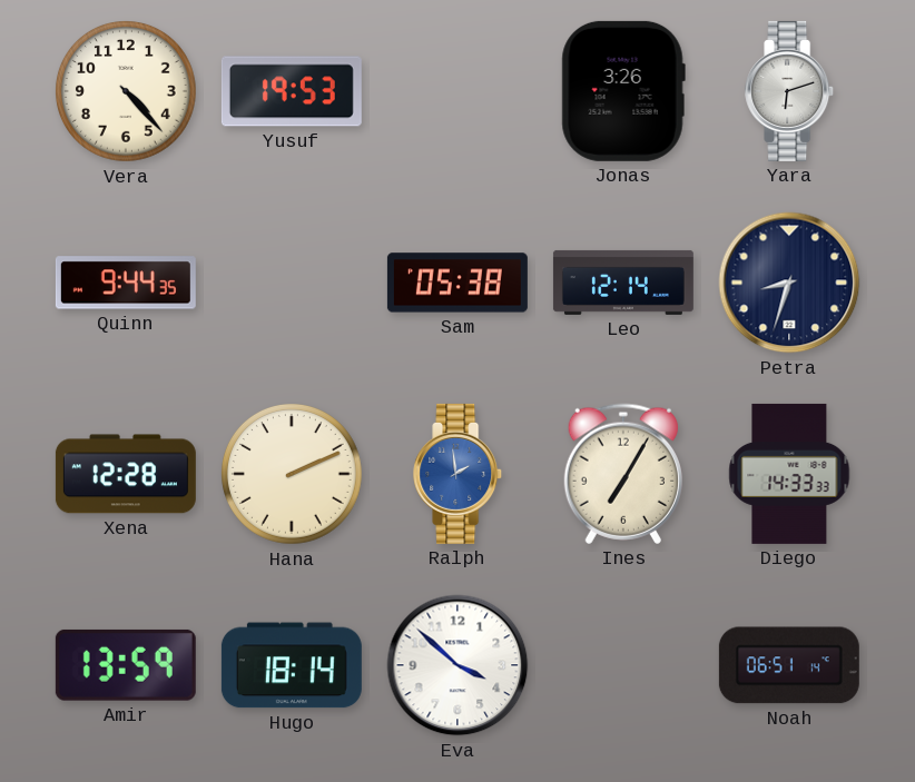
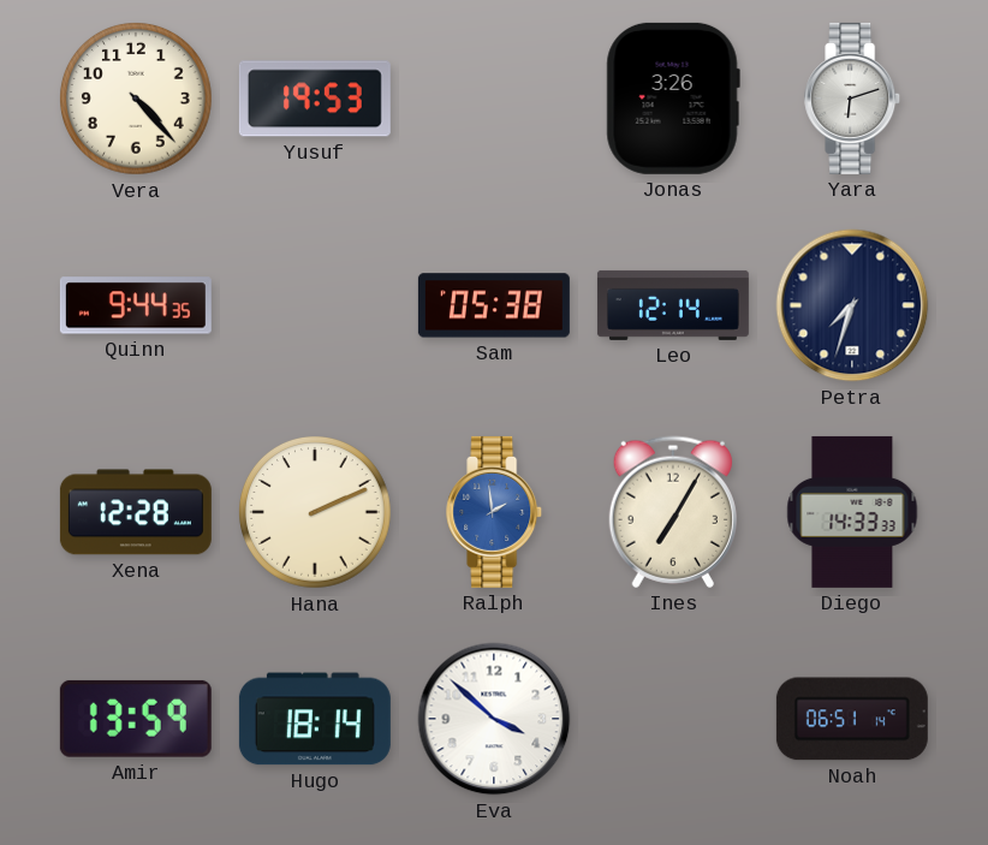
Petra: 8:33 -> 7:33
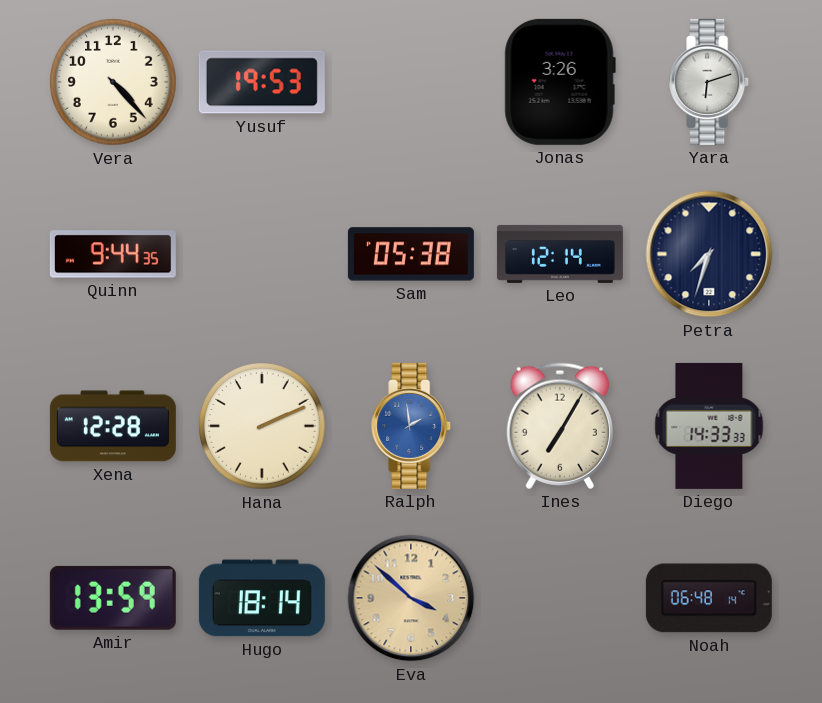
Eva dial: white -> champagne
Noah: 06:51 -> 06:48
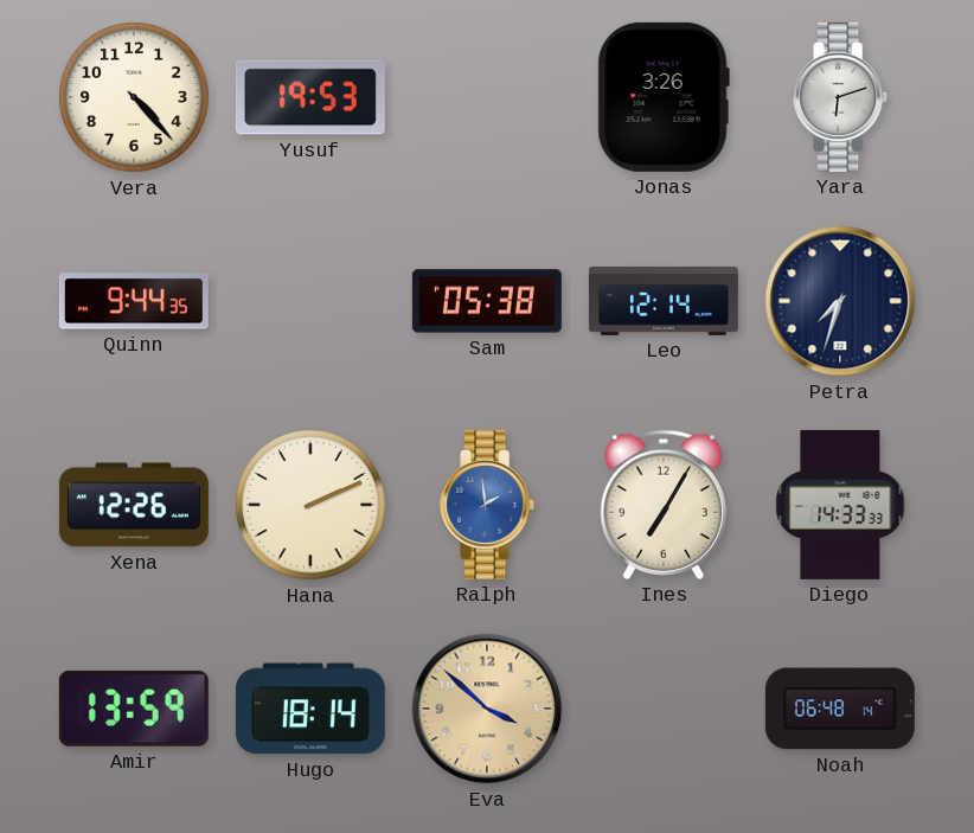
Xena: 12:28 -> 12:26
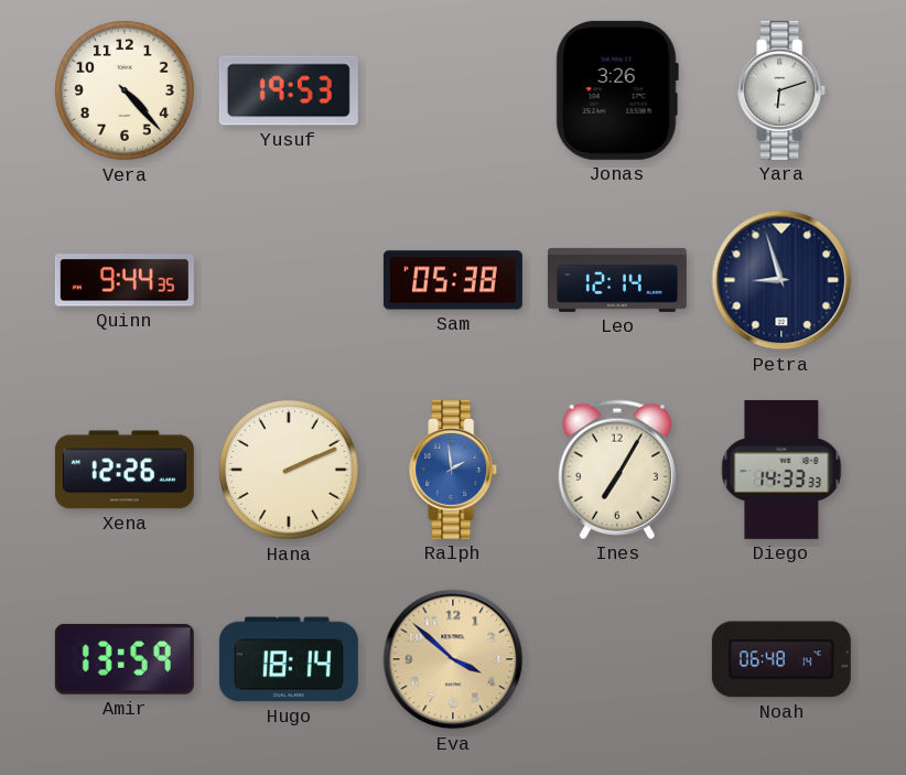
Petra: 7:33 -> 8:57
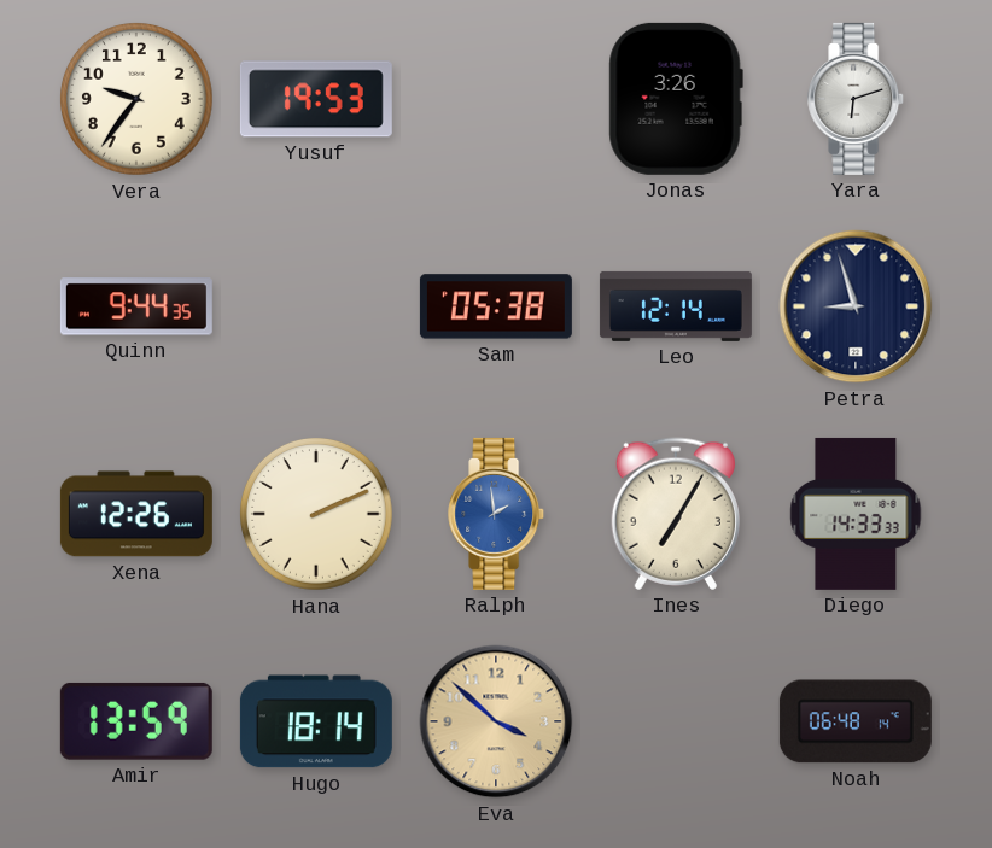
Vera: 4:23 -> 9:36
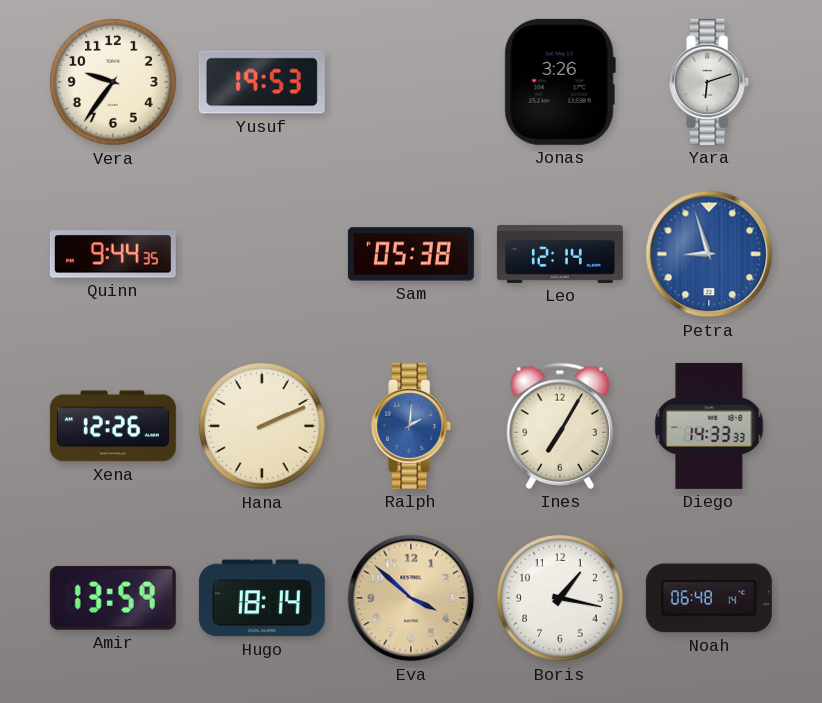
Petra dial: navy -> blue
Ralph: 1:59 -> 2:01
Boris: none -> 1:17
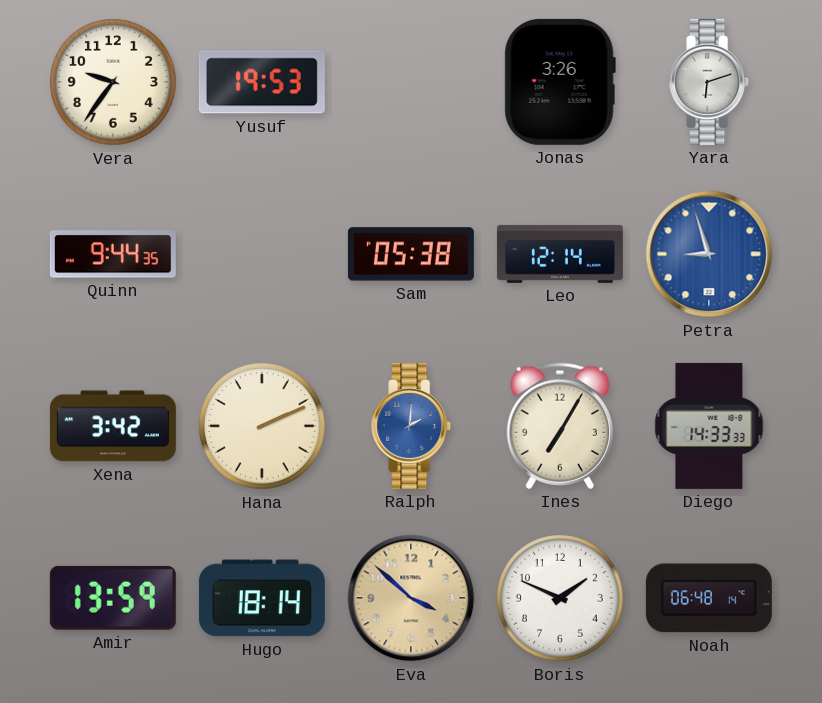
Xena: 12:26 -> 3:42
Boris: 1:17 -> 1:49
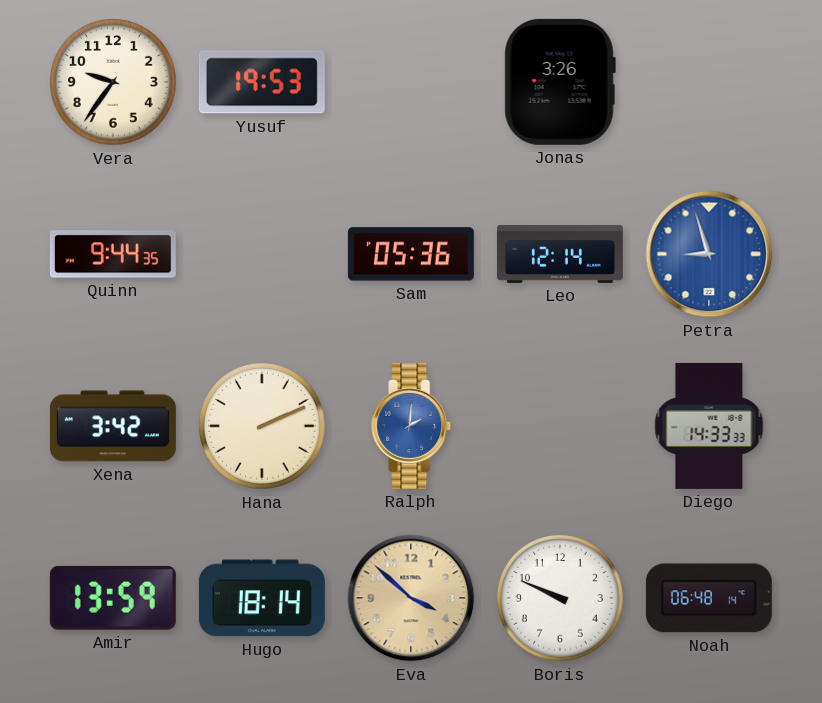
Yara: 6:12 -> none
Sam: 05:38 -> 05:36
Ines: 7:05 -> none
Boris: 1:49 -> 9:49
